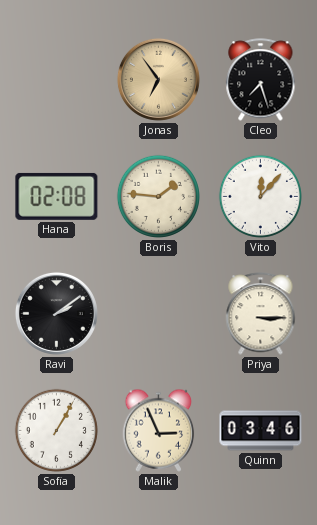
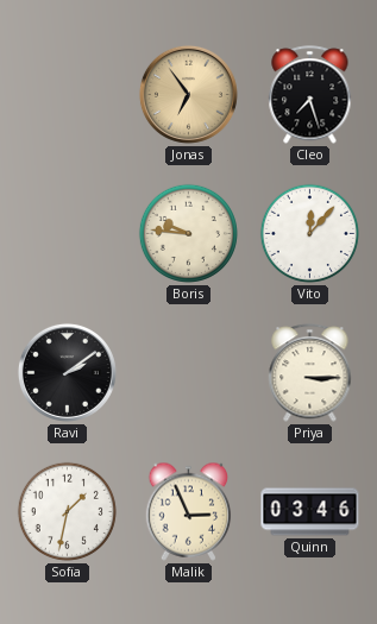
Hana: 02:08 -> none
Boris: 1:46 -> 9:46
Sofia: 1:05 -> 1:32
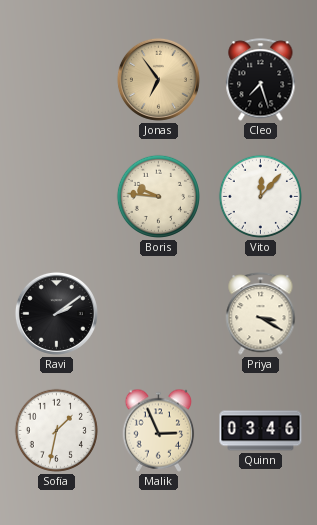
Priya: 3:15 -> 3:20
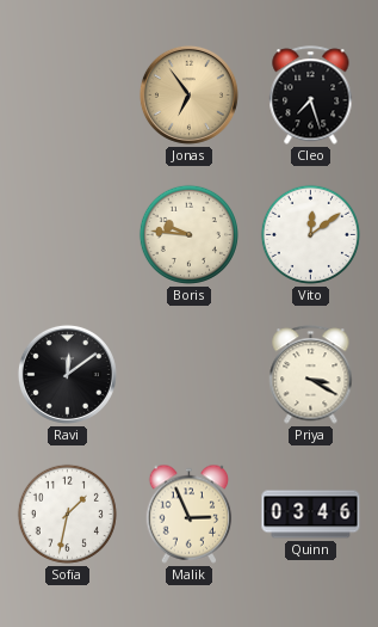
Vito: 12:07 -> 12:09
Ravi: 2:09 -> 12:09
